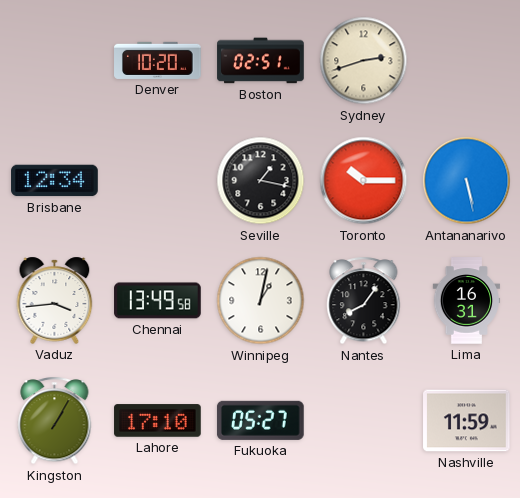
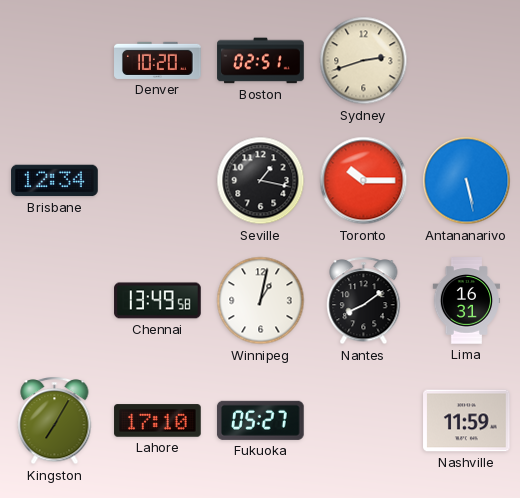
Vaduz: 3:44 -> none
Nantes: 8:06 -> 8:09
Kingston: 1:05 -> 7:05
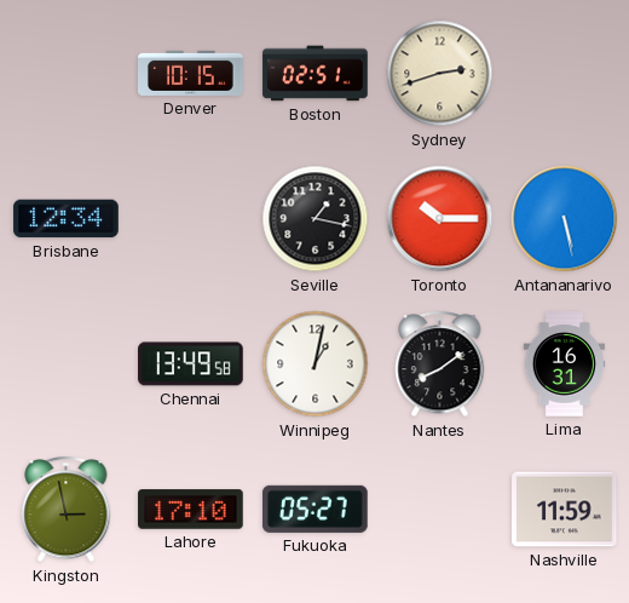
Denver: 10:20 -> 10:15
Kingston: 7:05 -> 2:58
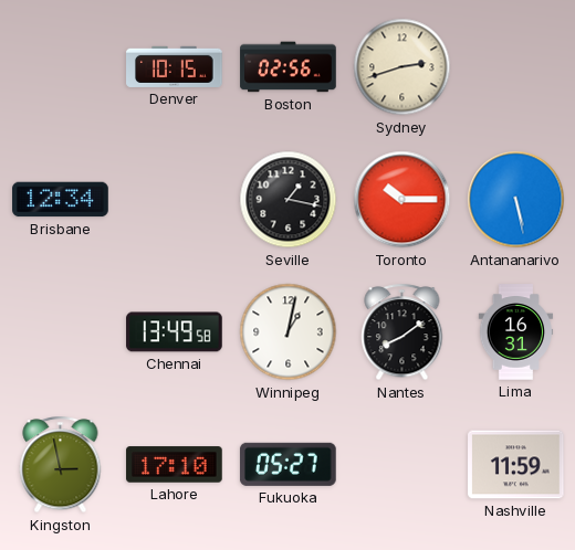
Boston: 02:51 -> 02:56
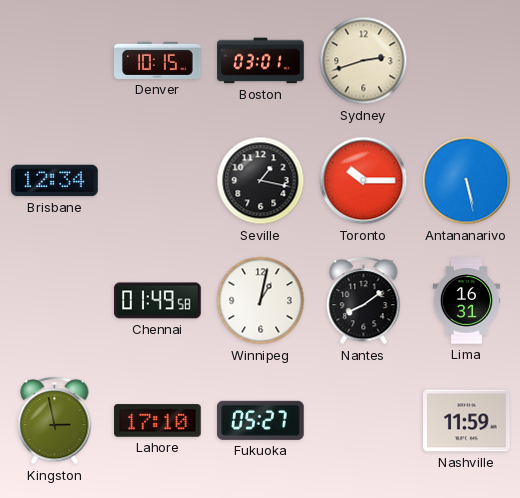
Boston: 02:56 -> 03:01
Chennai: 13:49 -> 01:49
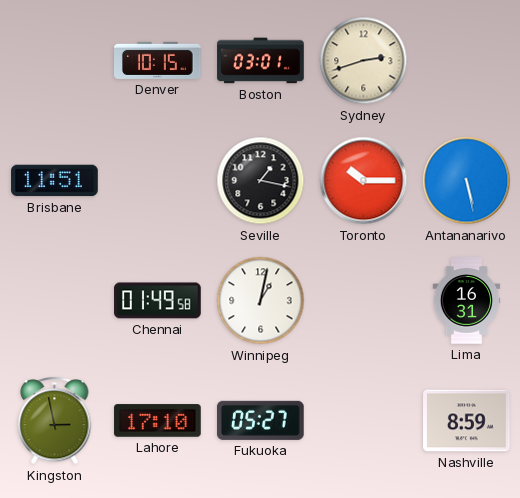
Brisbane: 12:34 -> 11:51
Nantes: 8:09 -> none
Nashville: 11:59 -> 8:59
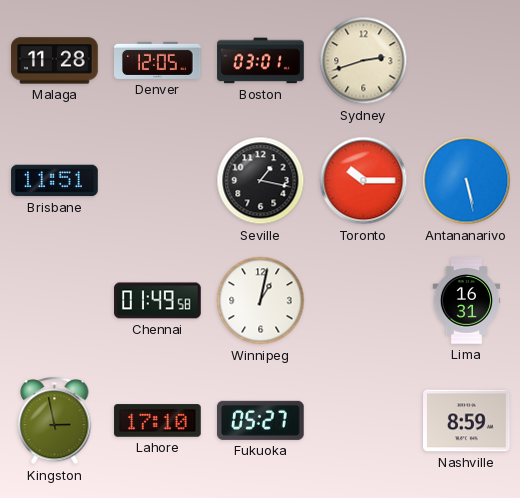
Malaga: none -> 11:28
Denver: 10:15 -> 12:05
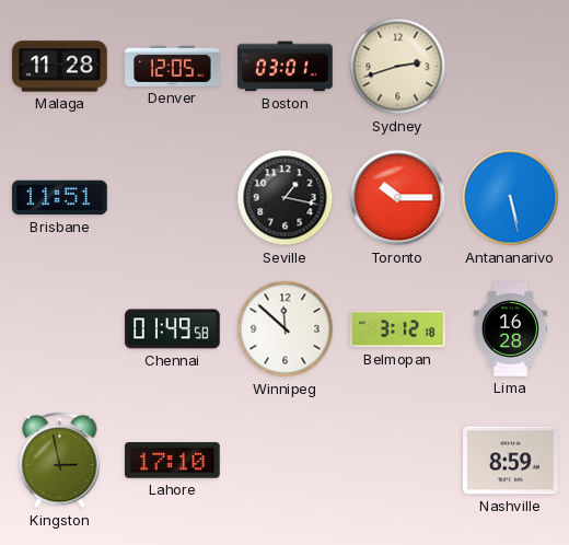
Winnipeg: 1:02 -> 11:52
Belmopan: none -> 3:12
Lima: 16:31 -> 16:28
Fukuoka: 05:27 -> none
